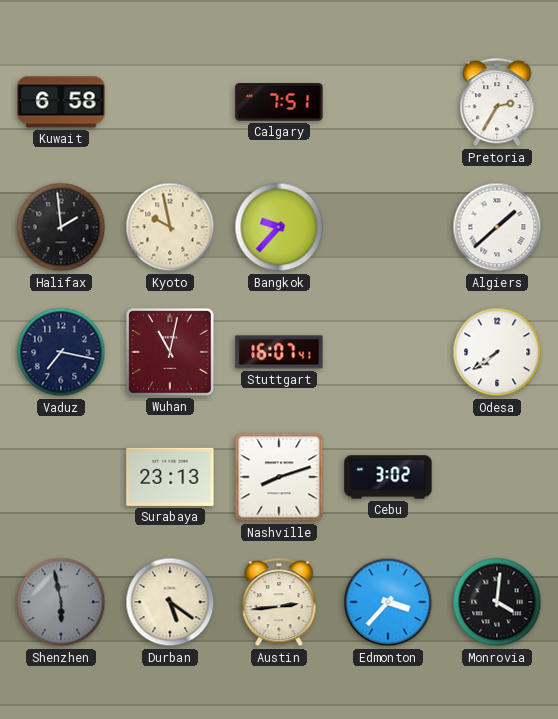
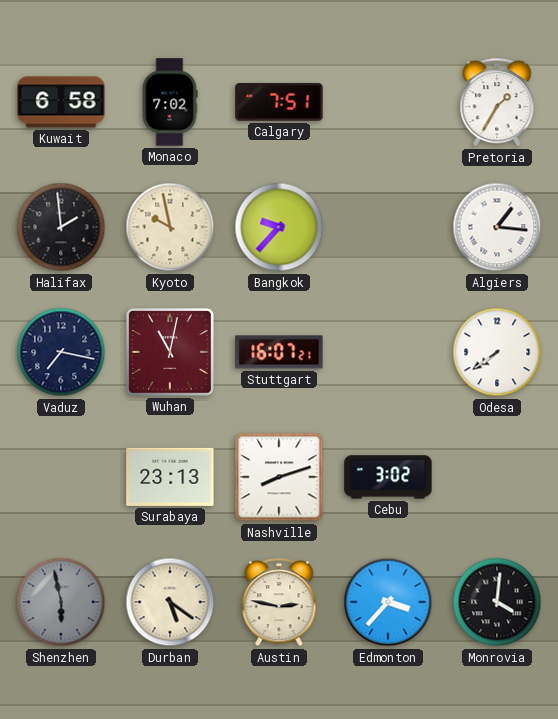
Monaco: none -> 7:02
Pretoria: 2:35 -> 1:35
Algiers: 1:38 -> 1:16
Stuttgart: 16:07:41 -> 16:07:21
Austin: 2:44 -> 2:47
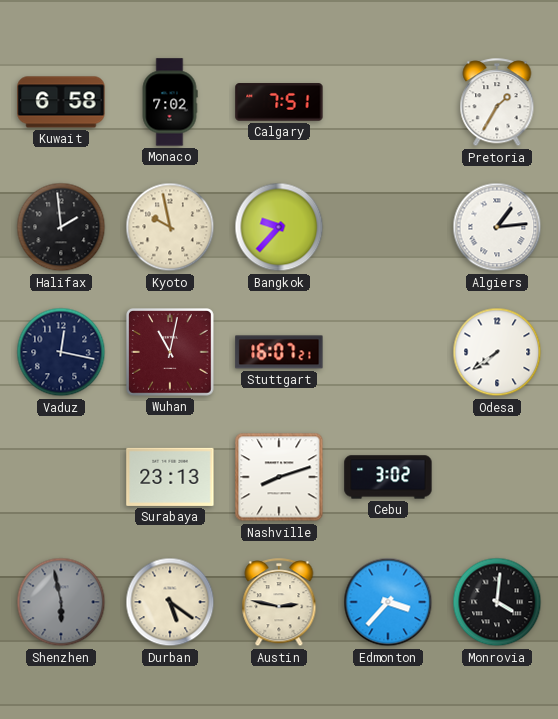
Algiers: 1:16 -> 1:14
Vaduz: 7:17 -> 12:17
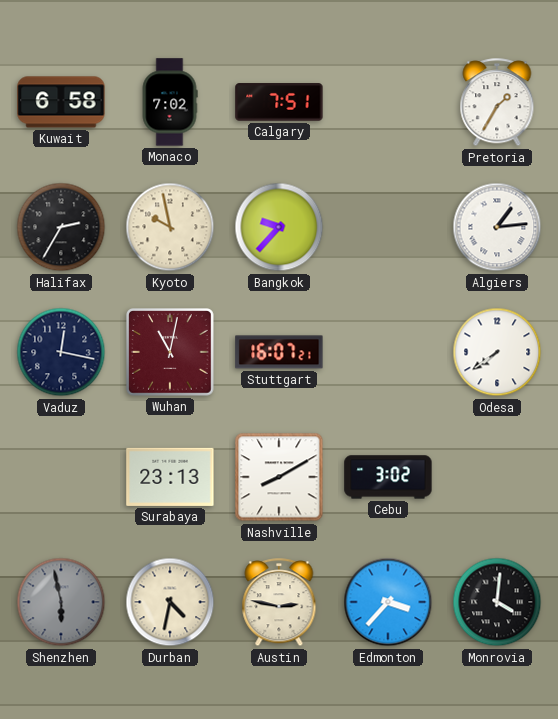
Halifax: 1:59 -> 2:35
Nashville: 8:12 -> 8:10
Durban: 5:21 -> 4:32
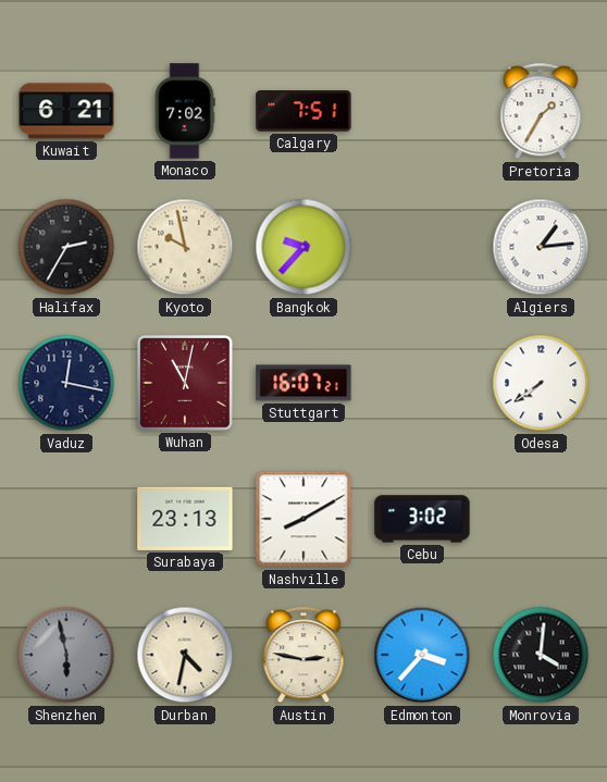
Kuwait: 6:58 -> 6:21
